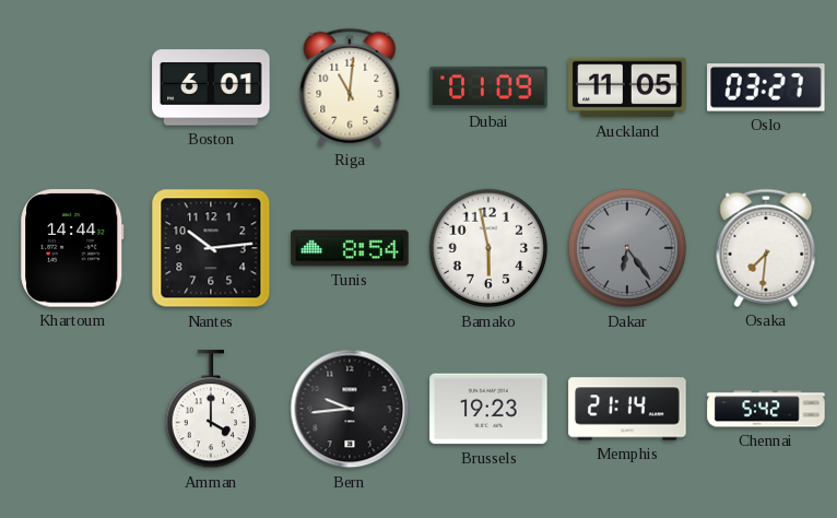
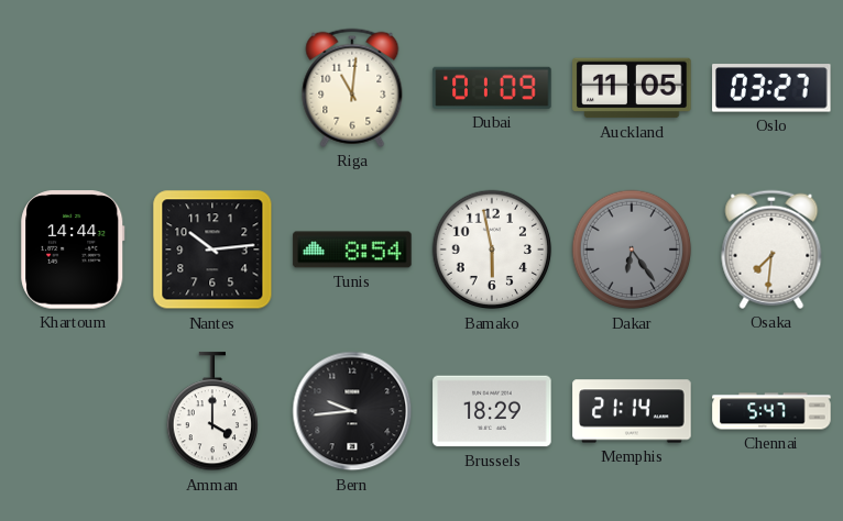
Boston: 6:01 -> none
Brussels: 19:23 -> 18:29
Chennai: 5:42 -> 5:47
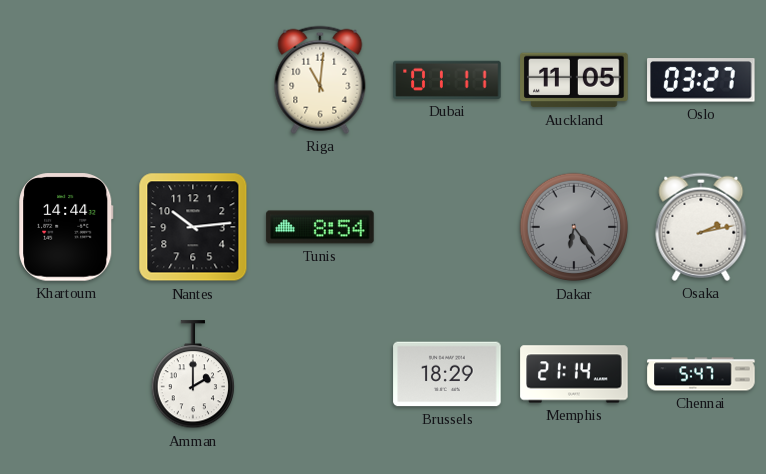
Dubai: 01:09 -> 01:11
Bamako: 5:58 -> none
Osaka: 7:31 -> 2:13
Amman: 4:00 -> 2:00
Bern: 9:44 -> none
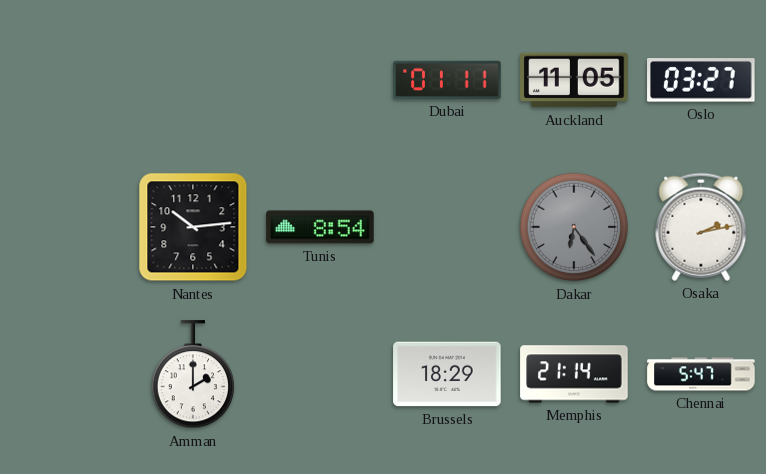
Riga: 11:01 -> none
Khartoum: 14:44 -> none
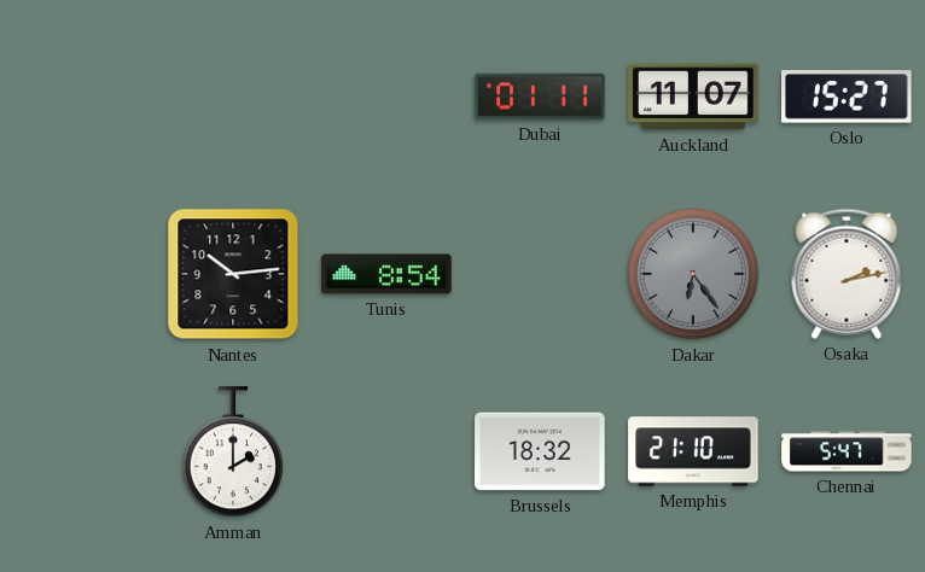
Auckland: 11:05 -> 11:07
Oslo: 03:27 -> 15:27
Brussels: 18:29 -> 18:32
Memphis: 21:14 -> 21:10
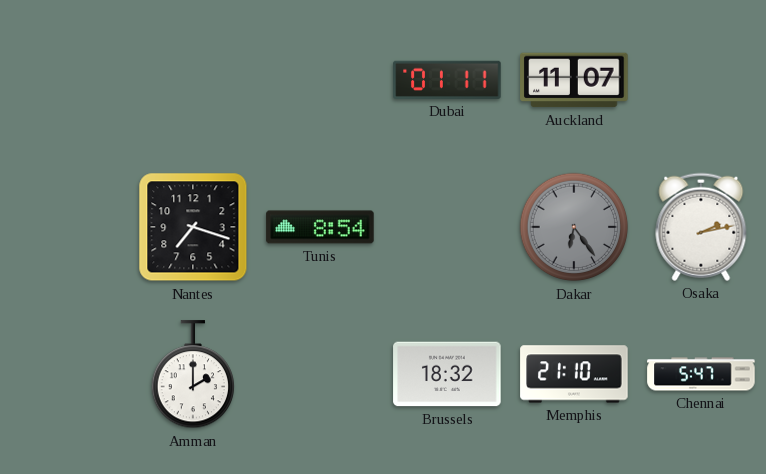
Oslo: 15:27 -> none
Nantes: 10:14 -> 7:18
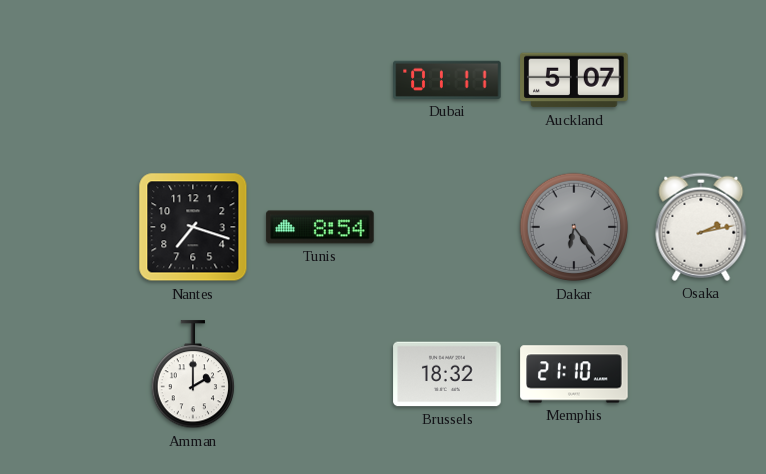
Auckland: 11:07 -> 5:07
Chennai: 5:47 -> none
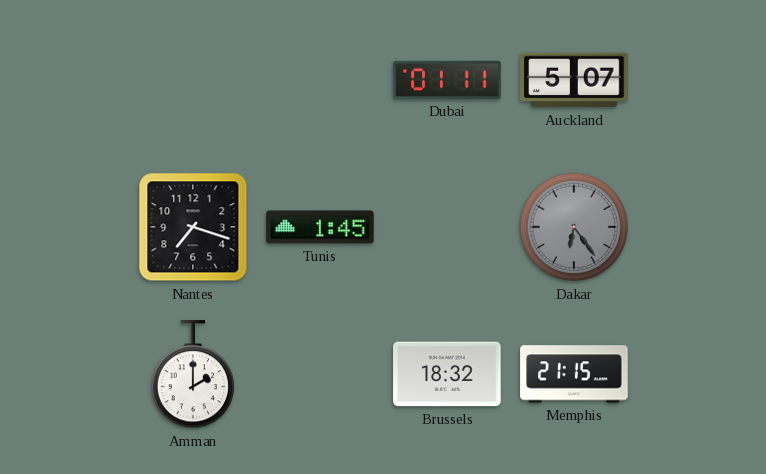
Tunis: 8:54 -> 1:45
Osaka: 2:13 -> none
Memphis: 21:10 -> 21:15
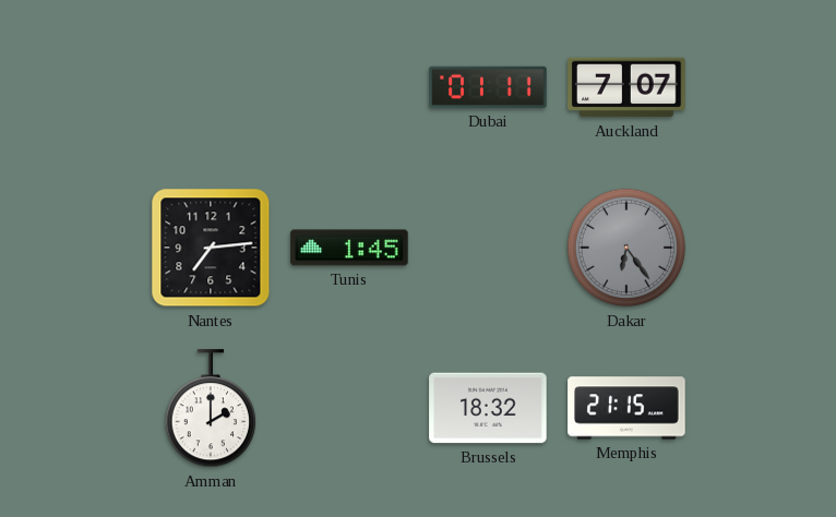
Auckland: 5:07 -> 7:07
Nantes: 7:18 -> 7:14
